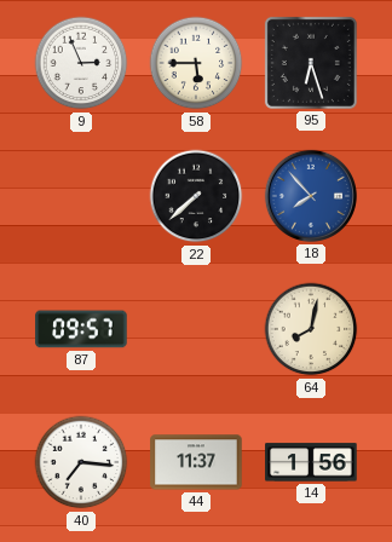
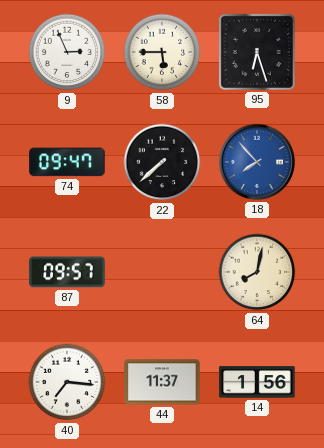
74: none -> 09:47
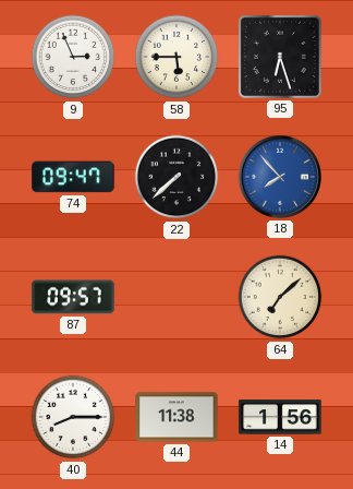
64: 8:02 -> 7:08
40: 7:16 -> 8:15
44: 11:37 -> 11:38
